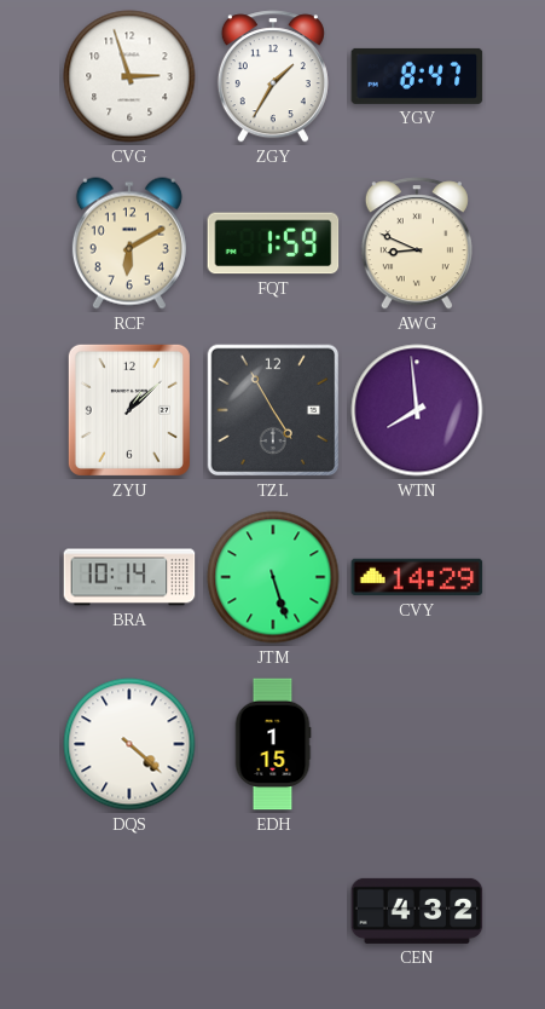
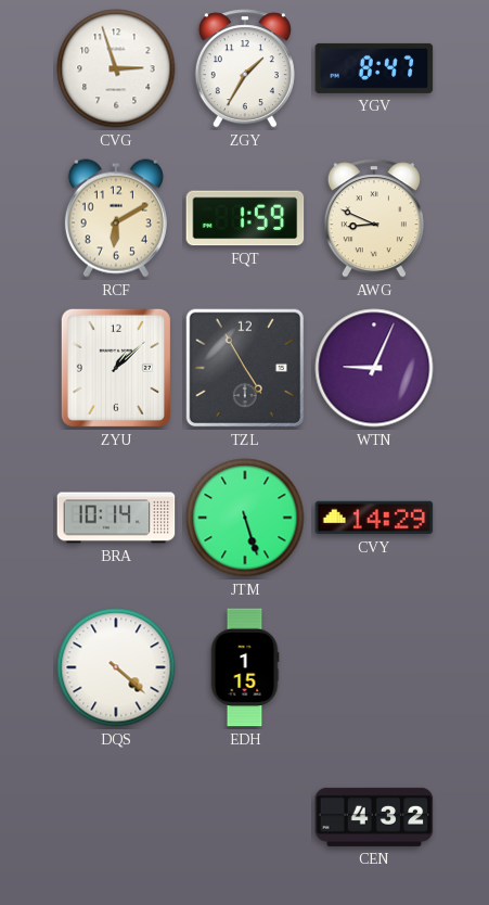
WTN: 7:59 -> 9:04
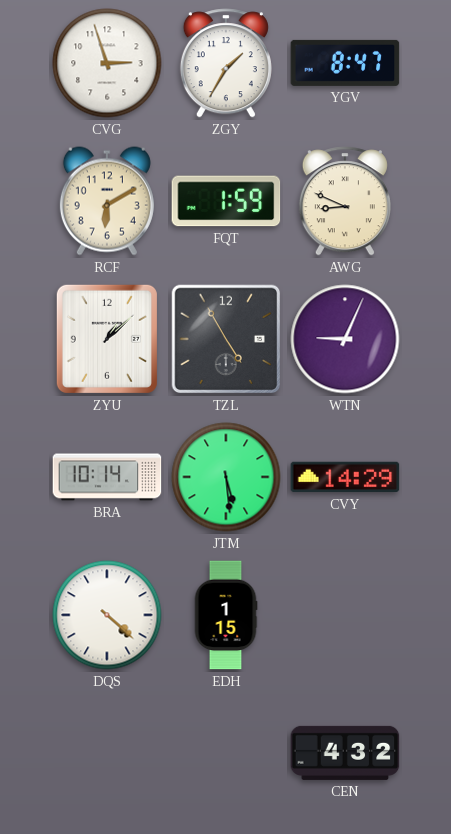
JTM: 5:27 -> 5:29
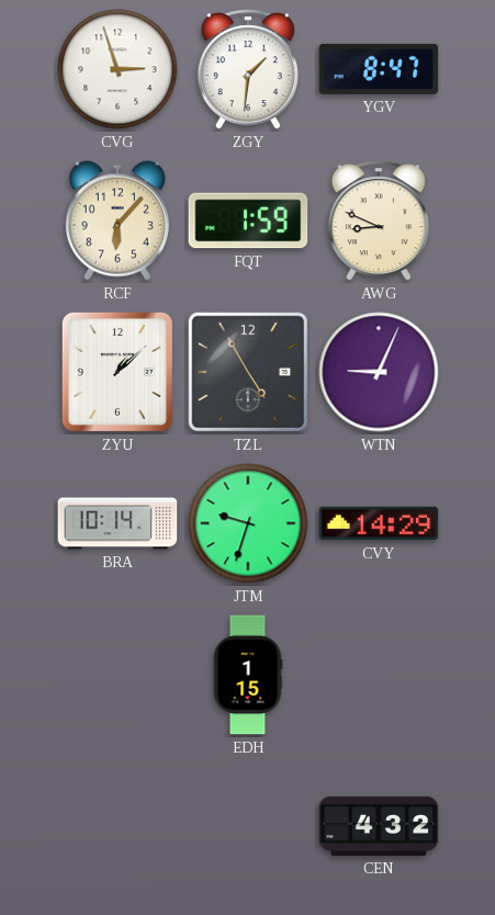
ZGY: 1:35 -> 1:31
RCF: 6:10 -> 6:07
JTM: 5:29 -> 9:33
DQS: 4:22 -> none
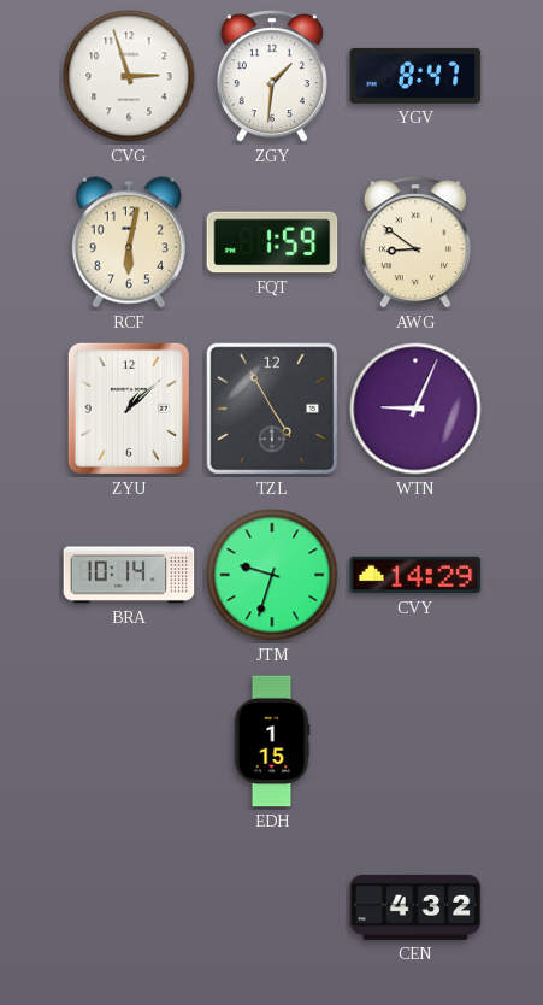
RCF: 6:07 -> 6:02
AWG: 8:49 -> 8:51
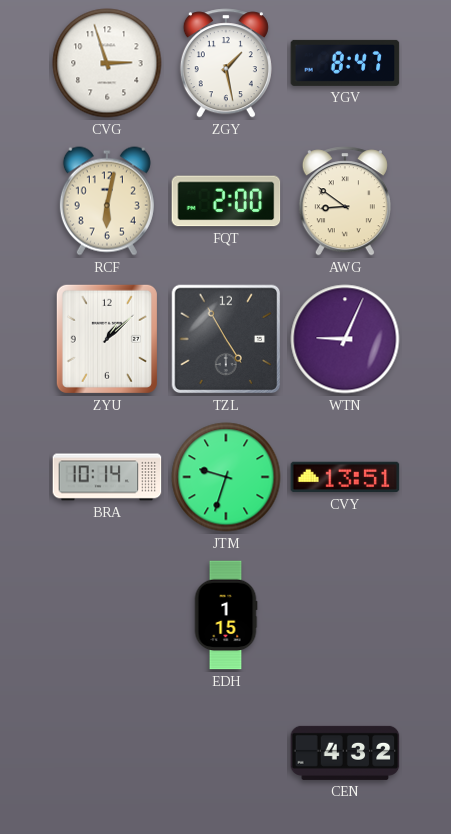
ZGY: 1:31 -> 1:28
FQT: 1:59 -> 2:00
CVY: 14:29 -> 13:51
